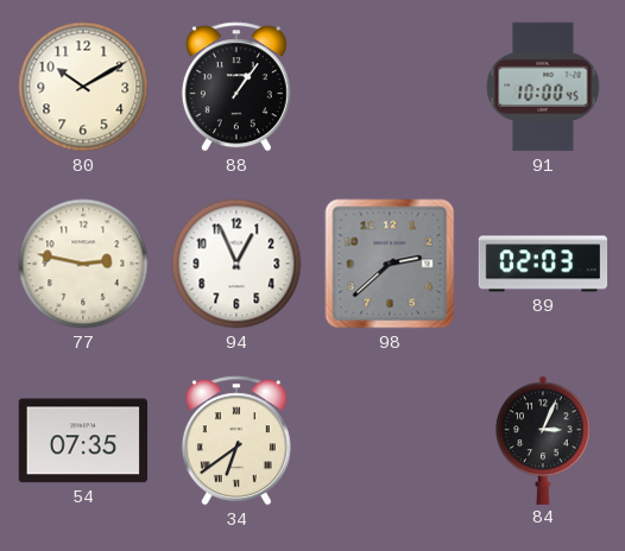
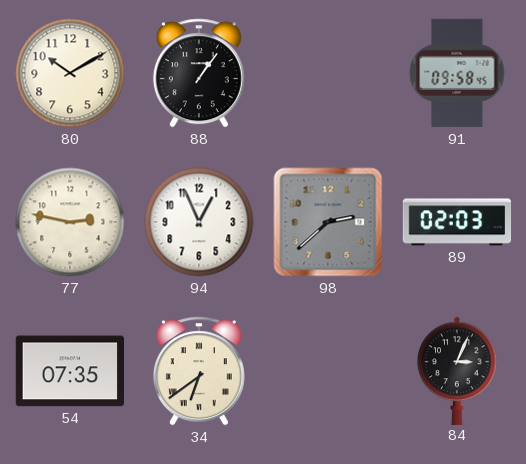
91: 10:00 -> 09:58
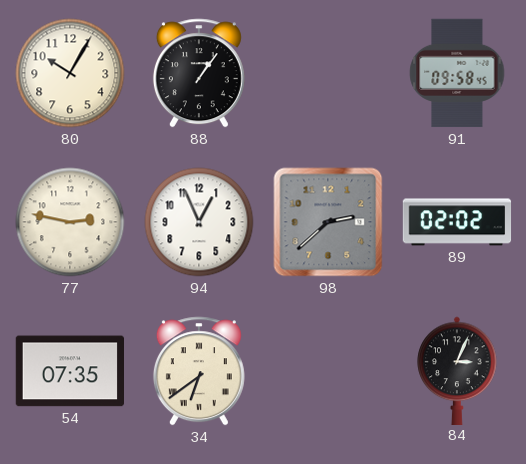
80: 10:10 -> 10:05
89: 02:03 -> 02:02
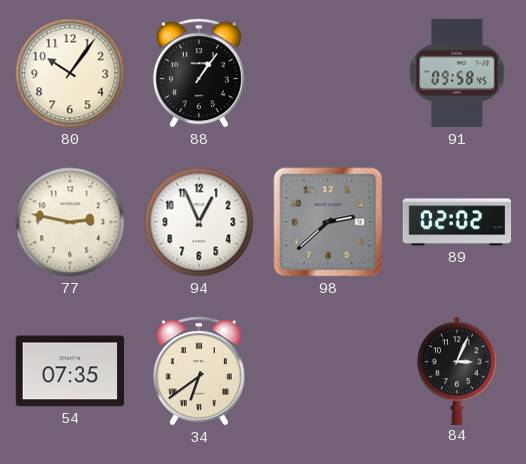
80: 10:05 -> 10:06
